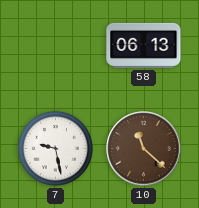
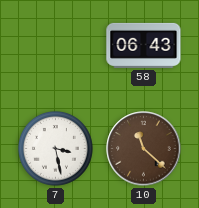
58: 06:13 -> 06:43
7: 9:28 -> 3:28
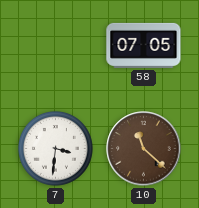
58: 06:43 -> 07:05
7: 3:28 -> 3:31
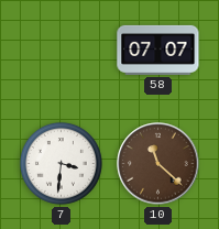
58: 07:05 -> 07:07
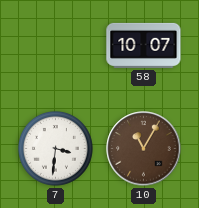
58: 07:07 -> 10:07
10: 11:22 -> 11:05
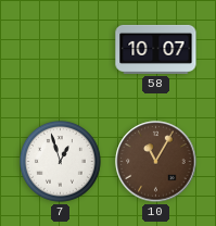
7: 3:31 -> 12:57
